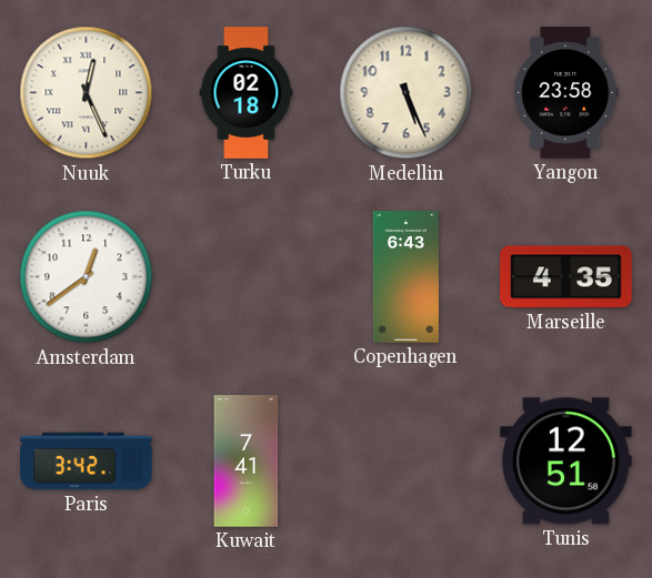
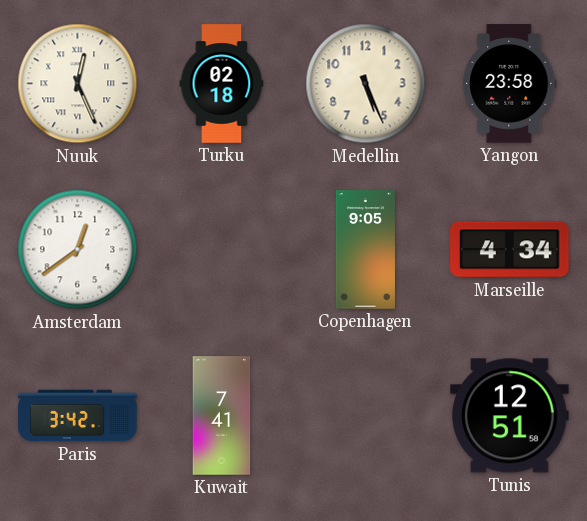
Copenhagen: 6:43 -> 9:05
Marseille: 4:35 -> 4:34
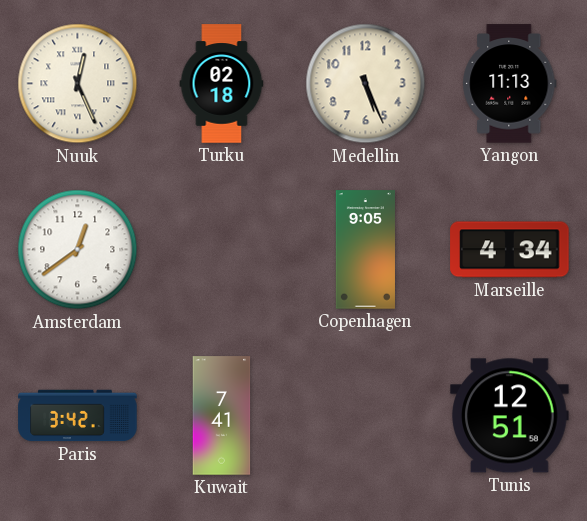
Yangon: 23:58 -> 11:13
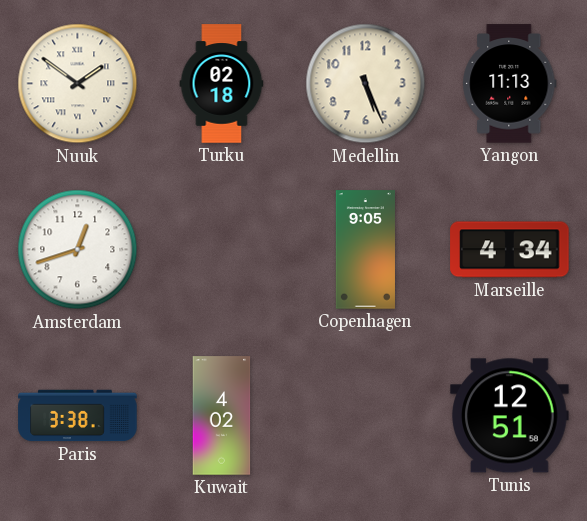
Nuuk: 12:26 -> 1:51
Amsterdam: 12:39 -> 12:42
Paris: 3:42 -> 3:38
Kuwait: 7:41 -> 4:02
